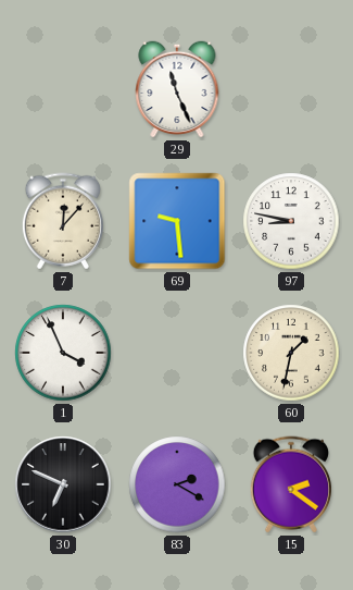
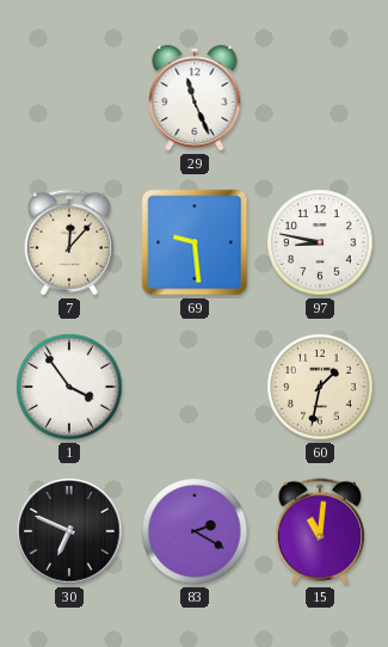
1: 3:56 -> 3:54
15: 2:21 -> 11:01
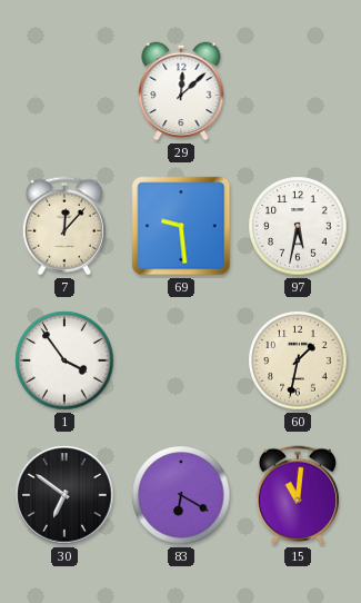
29: 11:26 -> 12:08
97: 8:47 -> 5:32
30: 6:49 -> 6:51
83: 2:20 -> 6:20
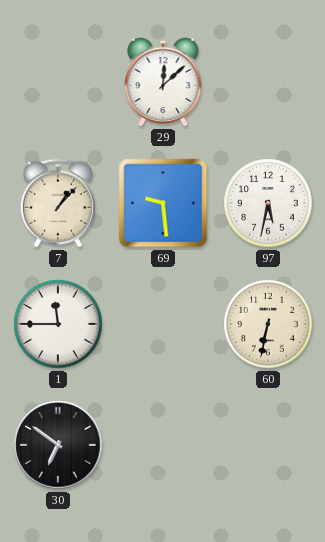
7: 12:07 -> 1:07
1: 3:54 -> 11:45
60: 1:32 -> 6:32
83: 6:20 -> none
15: 11:01 -> none
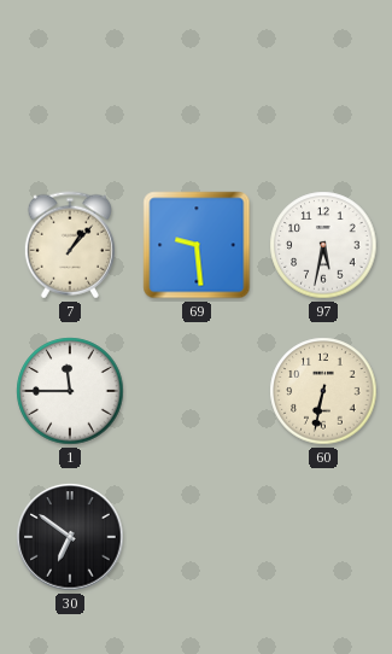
29: 12:08 -> none
